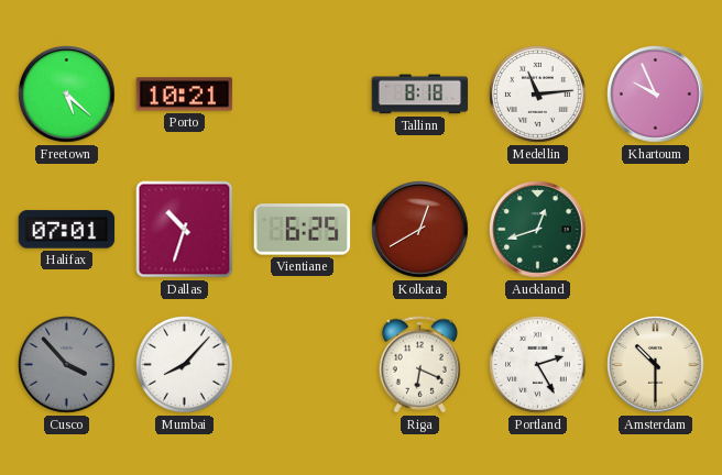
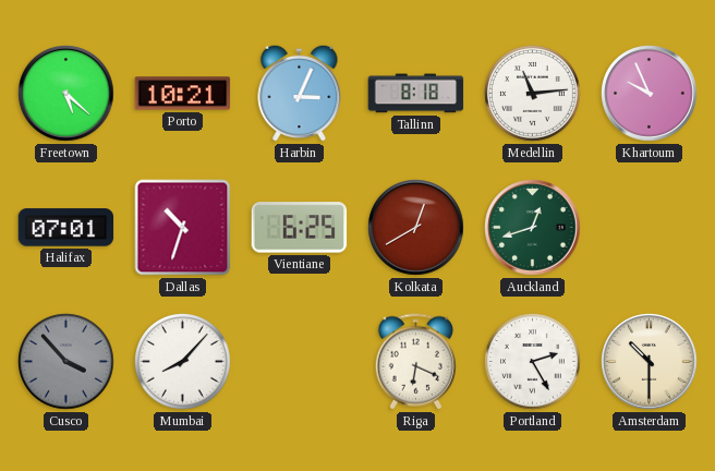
Harbin: none -> 3:04
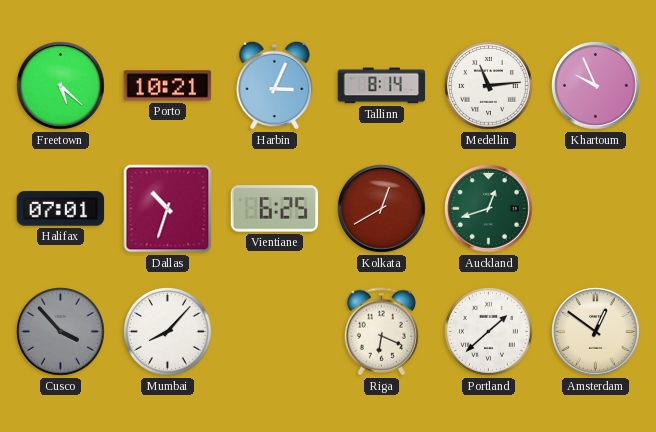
Tallinn: 8:18 -> 8:14
Portland: 2:25 -> 1:38
Amsterdam: 10:30 -> 12:51
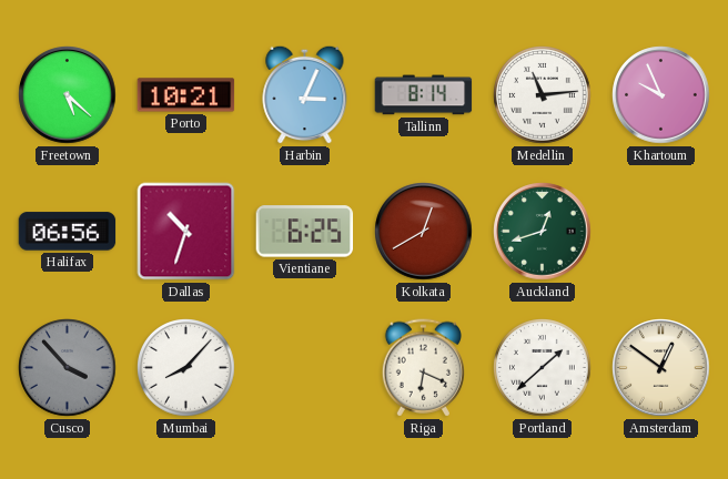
Halifax: 07:01 -> 06:56
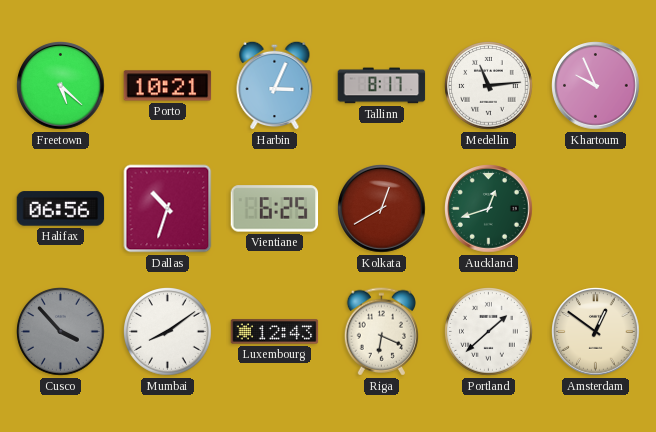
Tallinn: 8:14 -> 8:17
Mumbai: 8:07 -> 8:09
Luxembourg: none -> 12:43
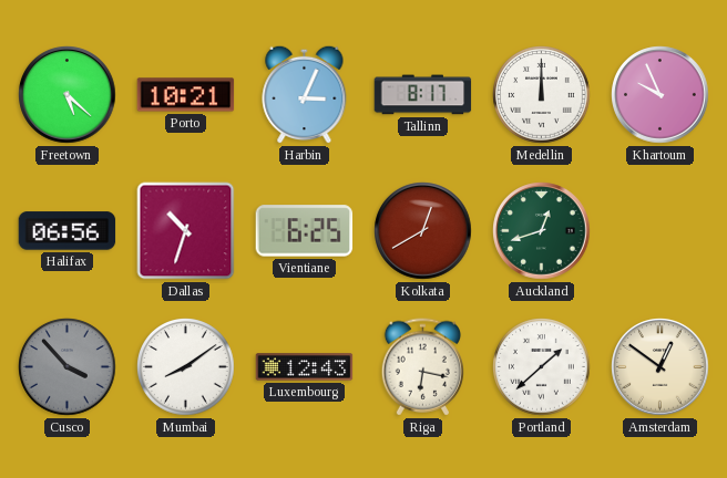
Medellin: 11:14 -> 12:00
Riga: 6:19 -> 6:17
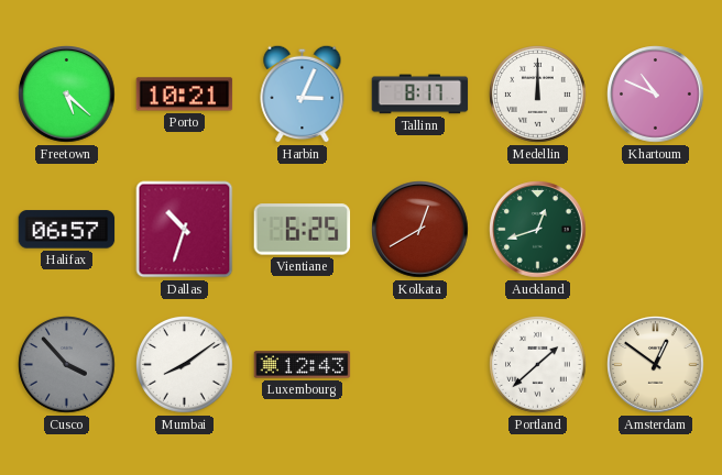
Khartoum: 9:56 -> 10:49
Halifax: 06:56 -> 06:57
Riga: 6:17 -> none
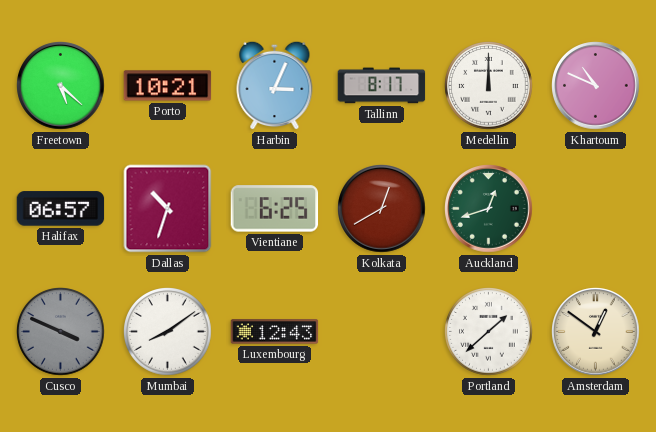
Cusco: 3:53 -> 3:49
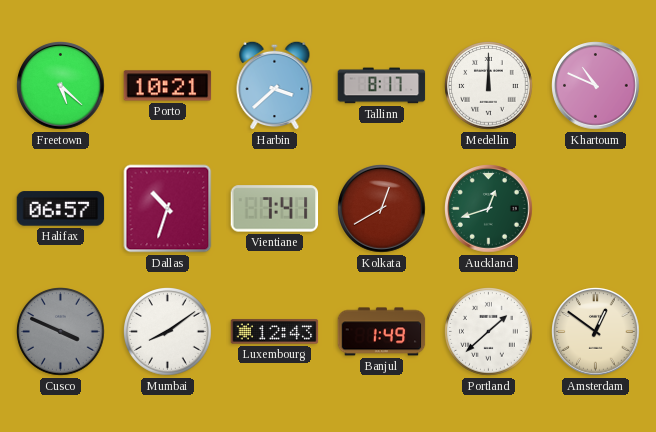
Harbin: 3:04 -> 3:38
Vientiane: 6:25 -> 7:41
Banjul: none -> 1:49
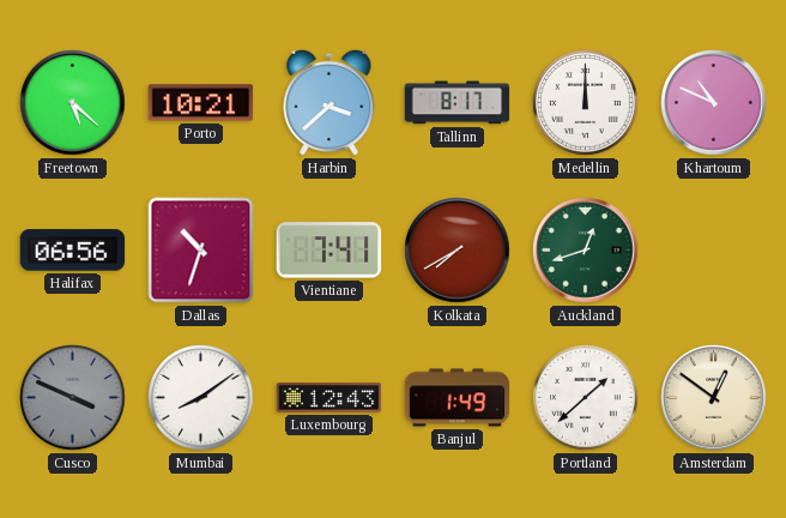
Halifax: 06:57 -> 06:56
Kolkata: 12:40 -> 7:40
